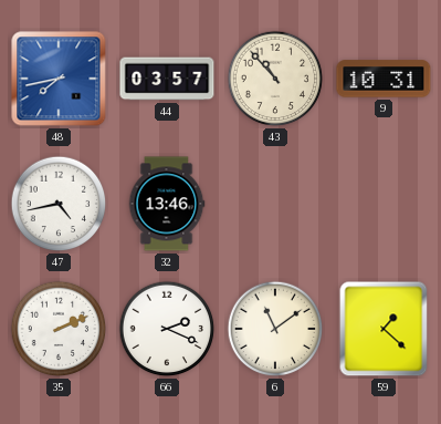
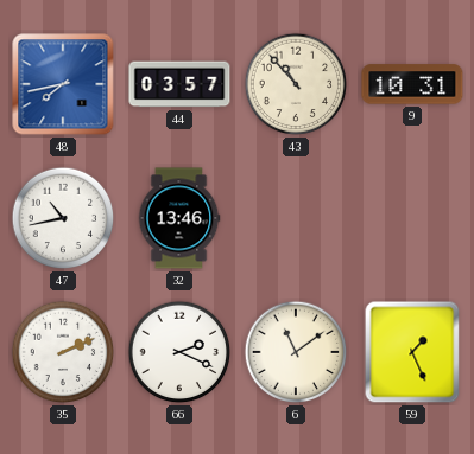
47: 4:43 -> 10:43
59: 1:22 -> 1:26
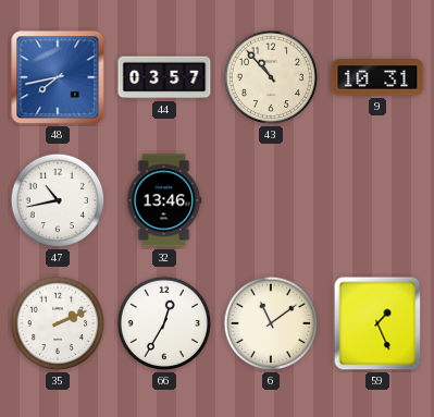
66: 2:19 -> 12:35
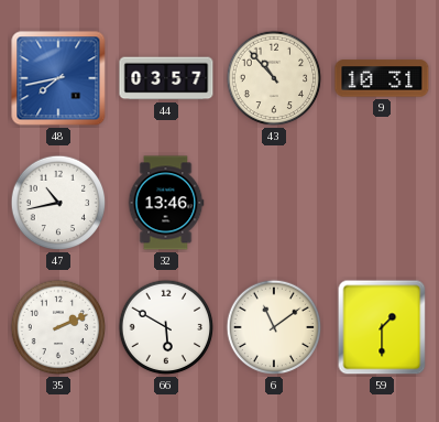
66: 12:35 -> 5:50
59: 1:26 -> 1:30
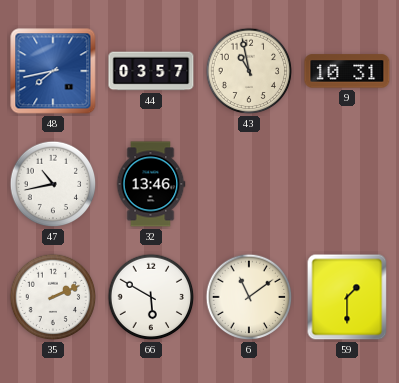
43: 10:53 -> 10:58
